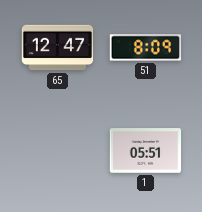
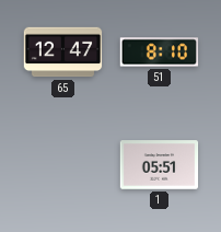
51: 8:09 -> 8:10
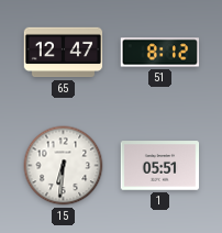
51: 8:10 -> 8:12
15: none -> 6:31
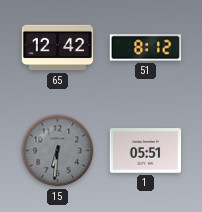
65: 12:47 -> 12:42
15 dial: white -> grey
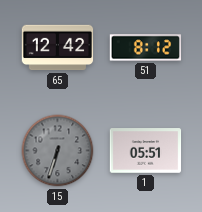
15: 6:31 -> 6:33
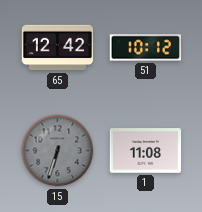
51: 8:12 -> 10:12
1: 05:51 -> 11:08
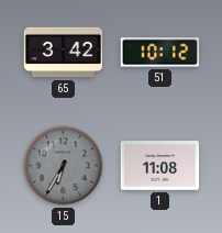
65: 12:42 -> 3:42
15: 6:33 -> 6:35
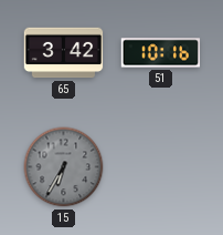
51: 10:12 -> 10:16
1: 11:08 -> none
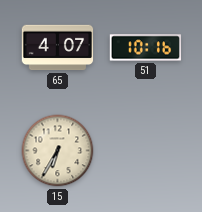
65: 3:42 -> 4:07
15 dial: grey -> cream
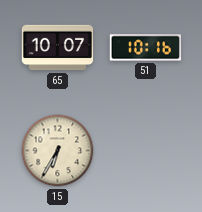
65: 4:07 -> 10:07
